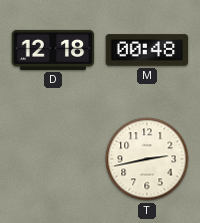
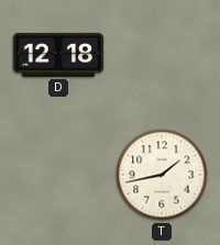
M: 00:48 -> none
T: 2:43 -> 1:43
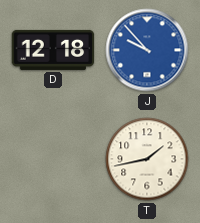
J: none -> 9:53
